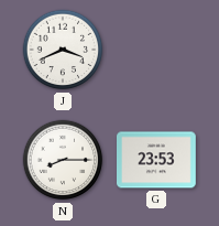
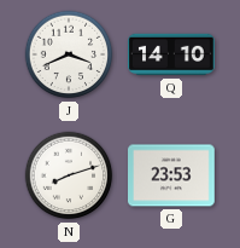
Q: none -> 14:10
N: 8:15 -> 8:12
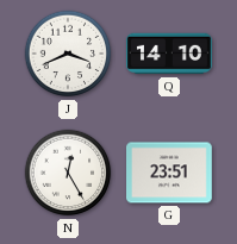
N: 8:12 -> 12:25
G: 23:53 -> 23:51
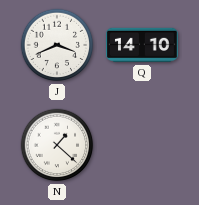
N: 12:25 -> 1:22
G: 23:51 -> none
